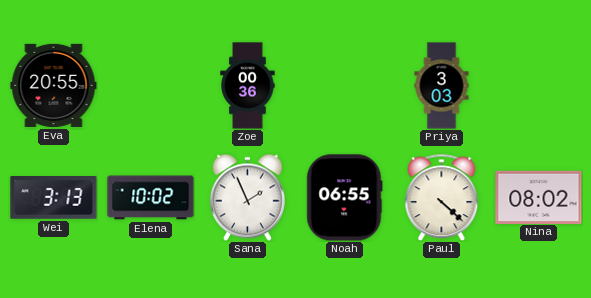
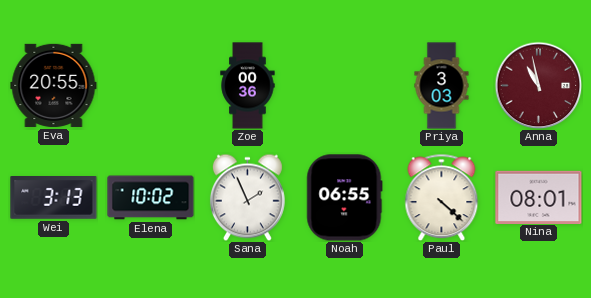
Anna: none -> 10:58
Nina: 08:02 -> 08:01
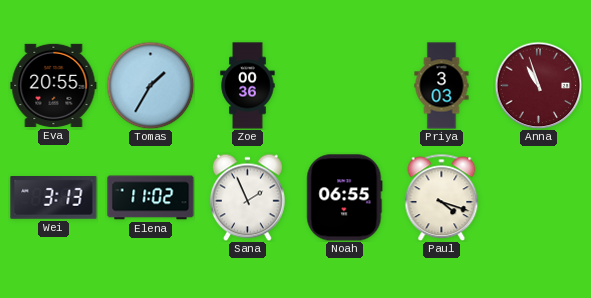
Tomas: none -> 1:35
Anna: 10:58 -> 10:57
Elena: 10:02 -> 11:02
Paul: 4:22 -> 4:18
Nina: 08:01 -> none
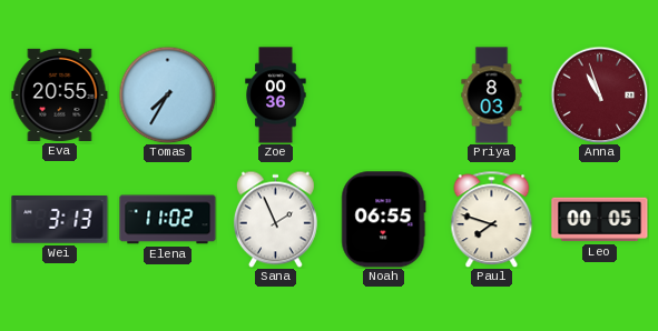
Tomas: 1:35 -> 7:35
Priya: 3:03 -> 8:03
Paul: 4:18 -> 7:48
Leo: none -> 00:05
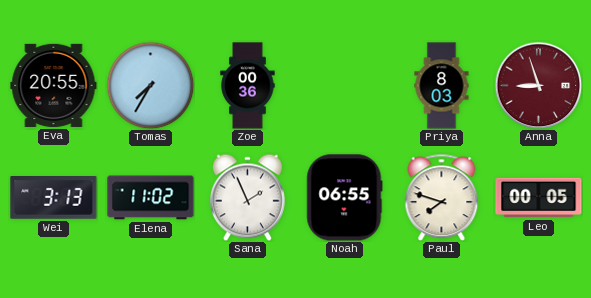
Anna: 10:57 -> 8:57
